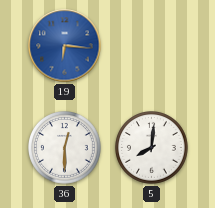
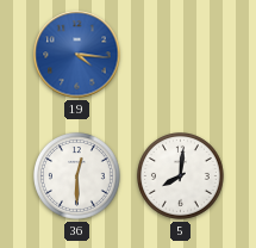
19: 6:16 -> 4:16
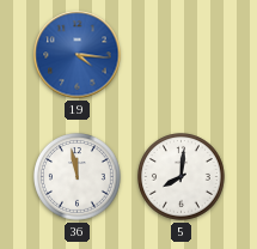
36: 12:30 -> 11:58
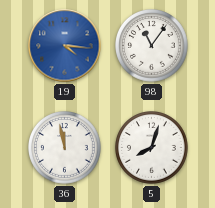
98: none -> 11:06
5: 8:01 -> 8:03
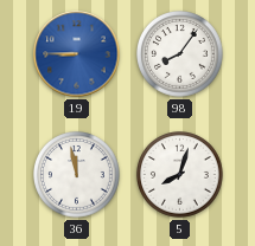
19: 4:16 -> 8:45
98: 11:06 -> 8:06
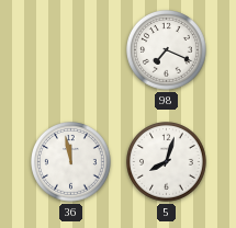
19: 8:45 -> none
98: 8:06 -> 7:19
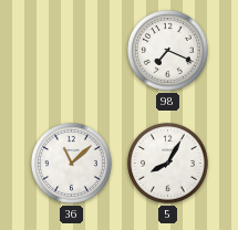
36: 11:58 -> 11:08
5: 8:03 -> 8:05
